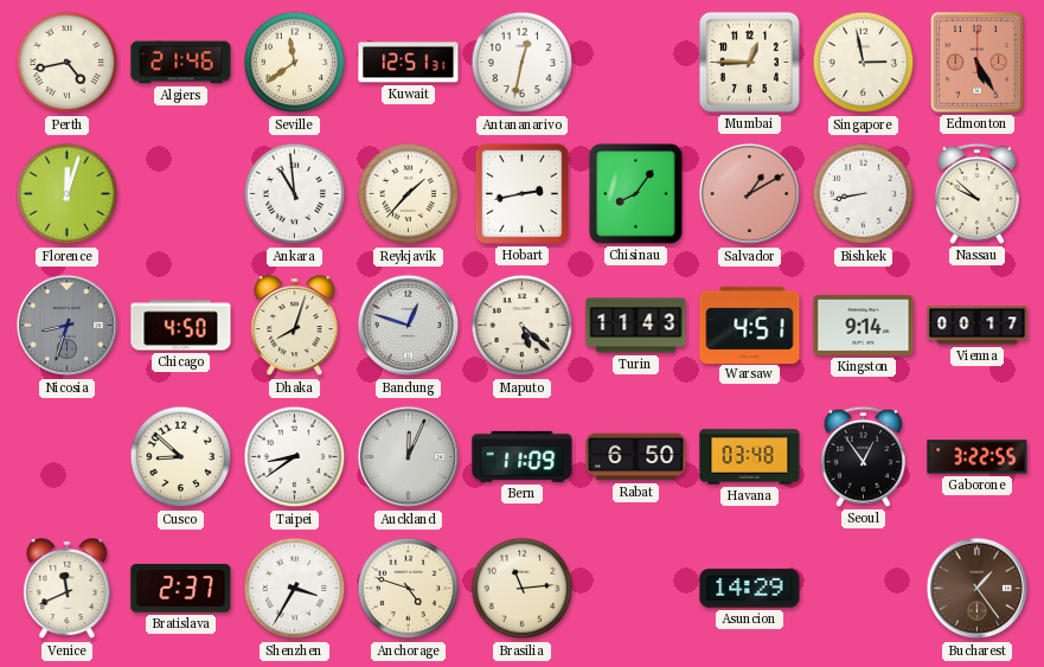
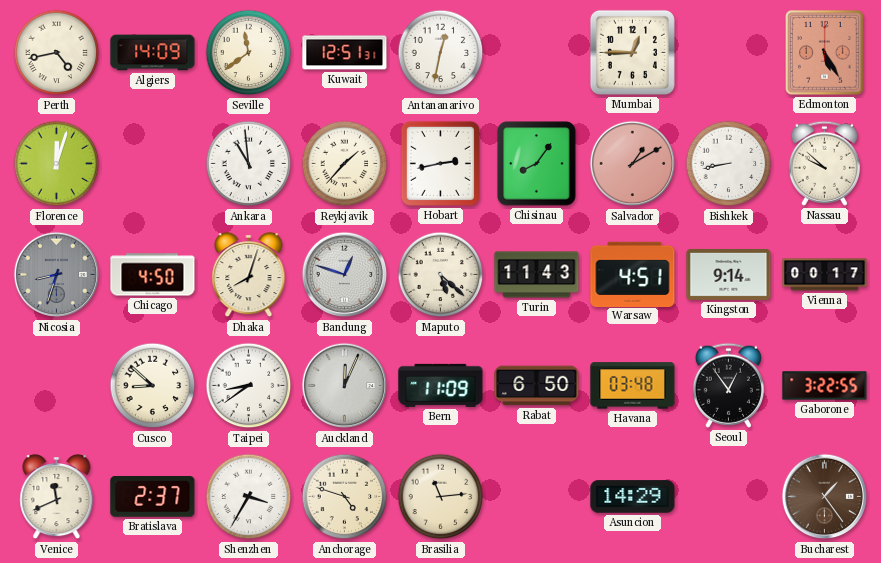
Algiers: 21:46 -> 14:09
Singapore: 2:58 -> none
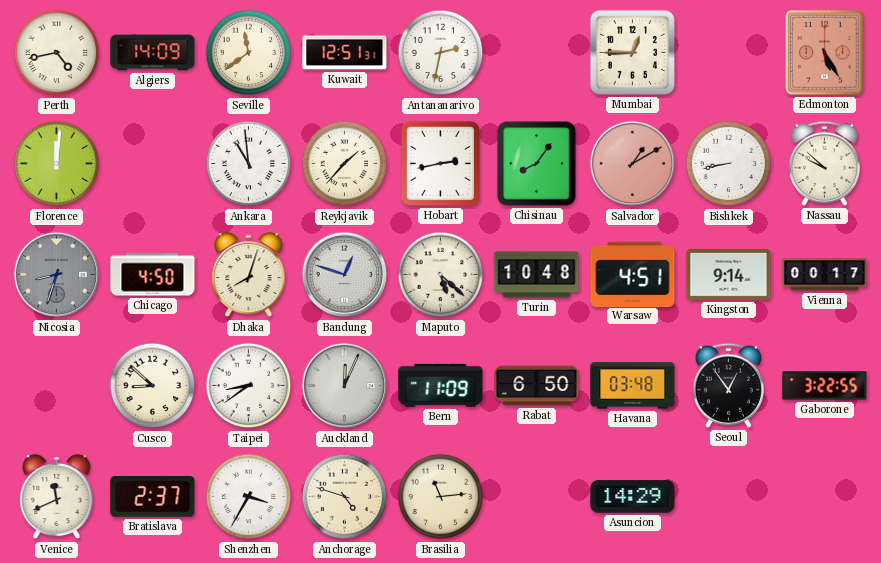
Antananarivo: 12:32 -> 2:32
Florence: 12:03 -> 12:01
Turin: 11:43 -> 10:48
Bucharest: 1:24 -> none
